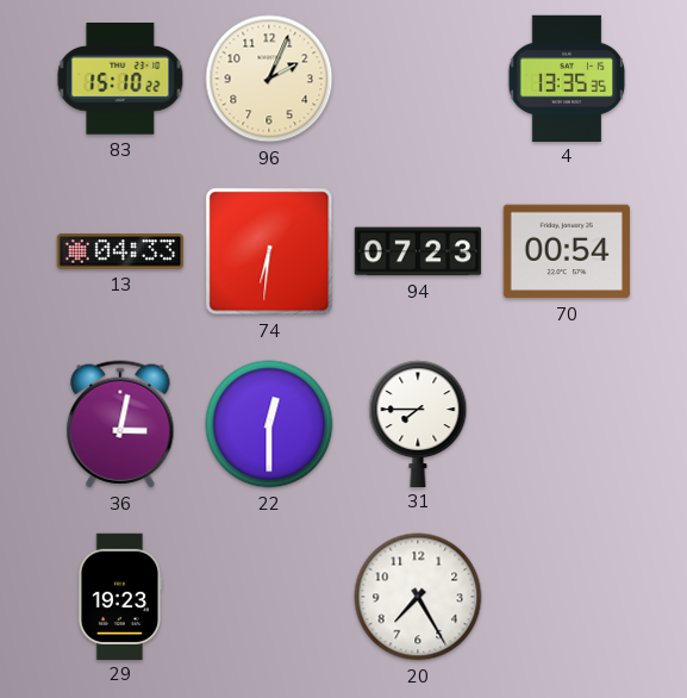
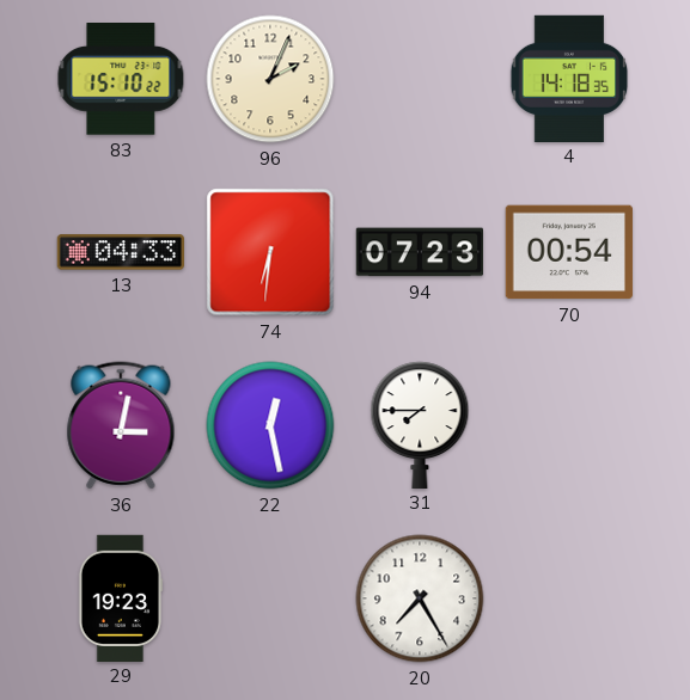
4: 13:35 -> 14:18
22: 12:30 -> 12:28
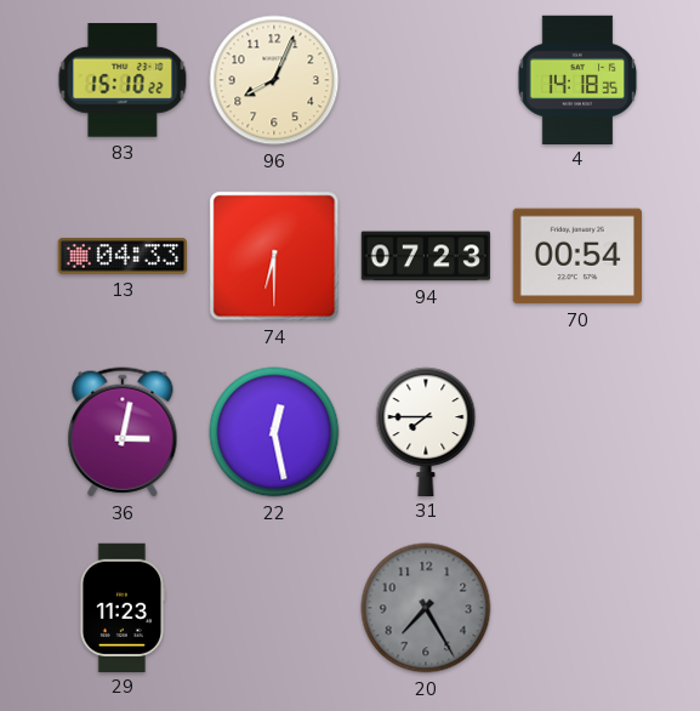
96: 2:04 -> 8:04
74: 6:31 -> 6:30
29: 19:23 -> 11:23
20 dial: white -> grey
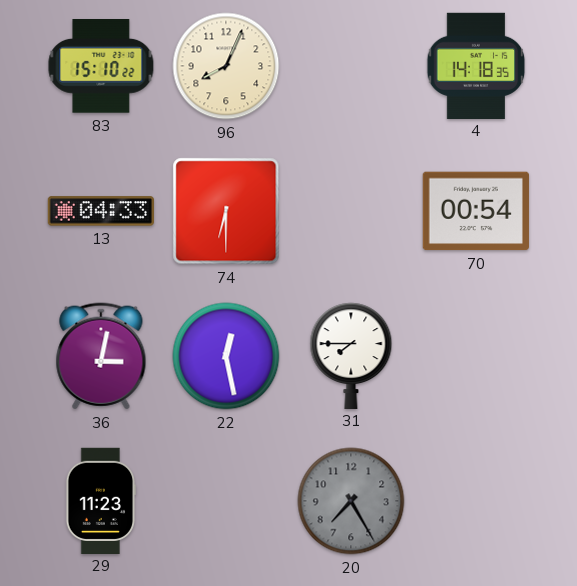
94: 07:23 -> none
